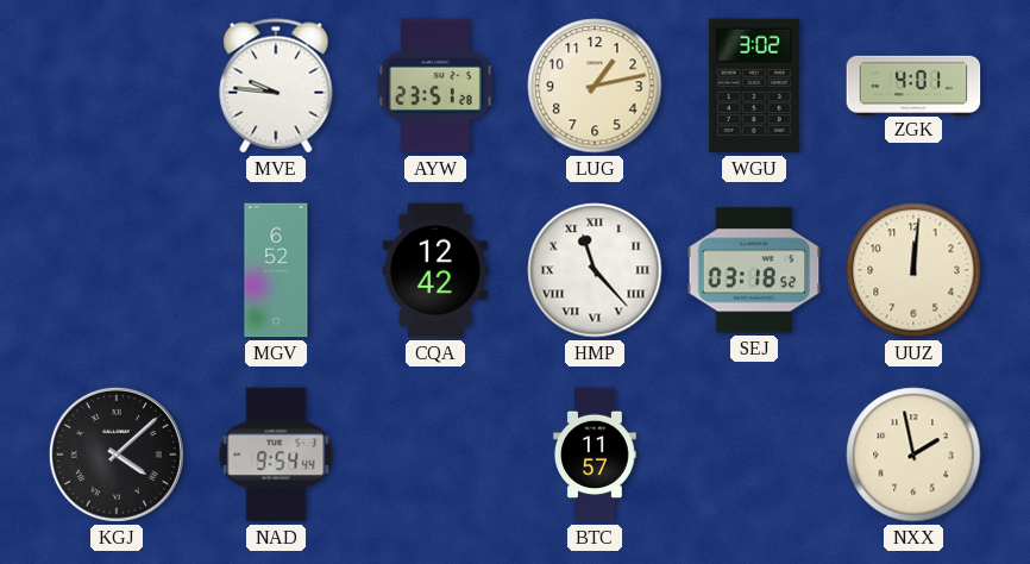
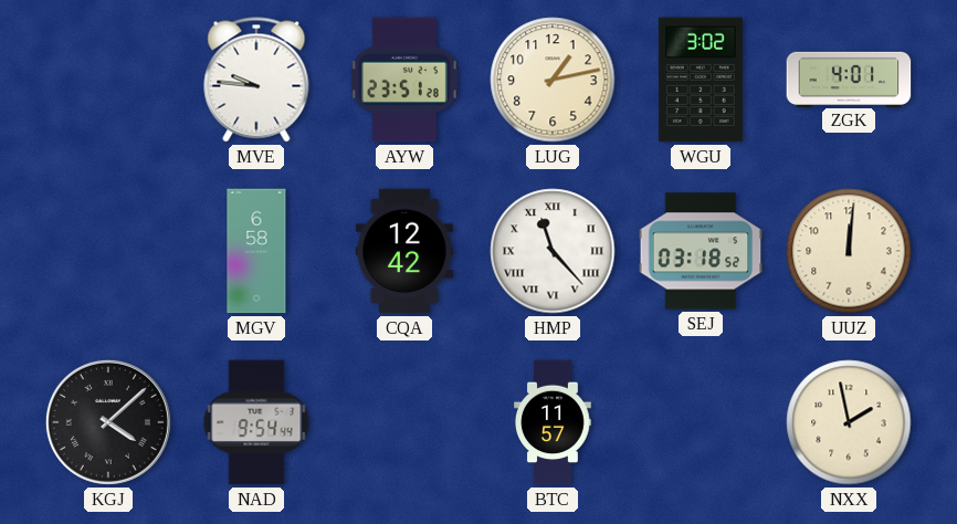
MGV: 6:52 -> 6:58
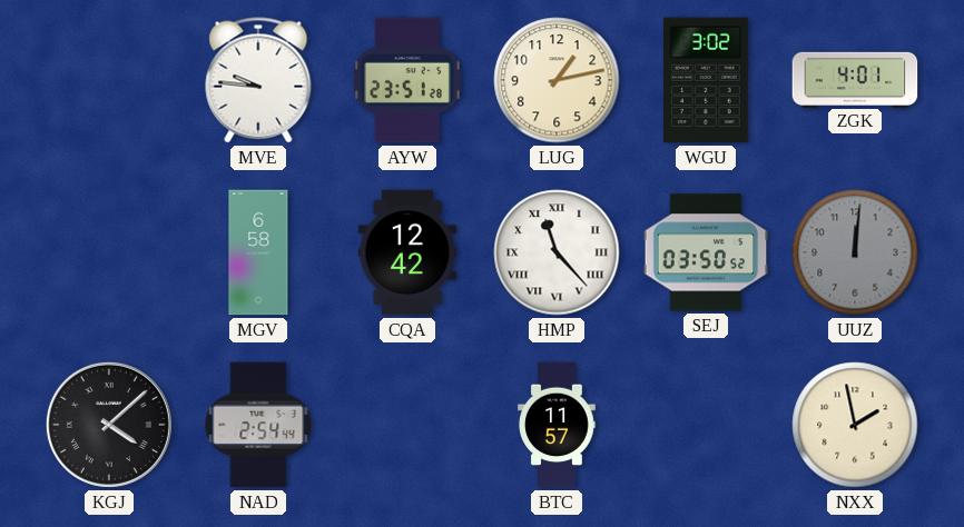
SEJ: 03:18 -> 03:50
UUZ dial: cream -> grey
NAD: 9:54 -> 2:54
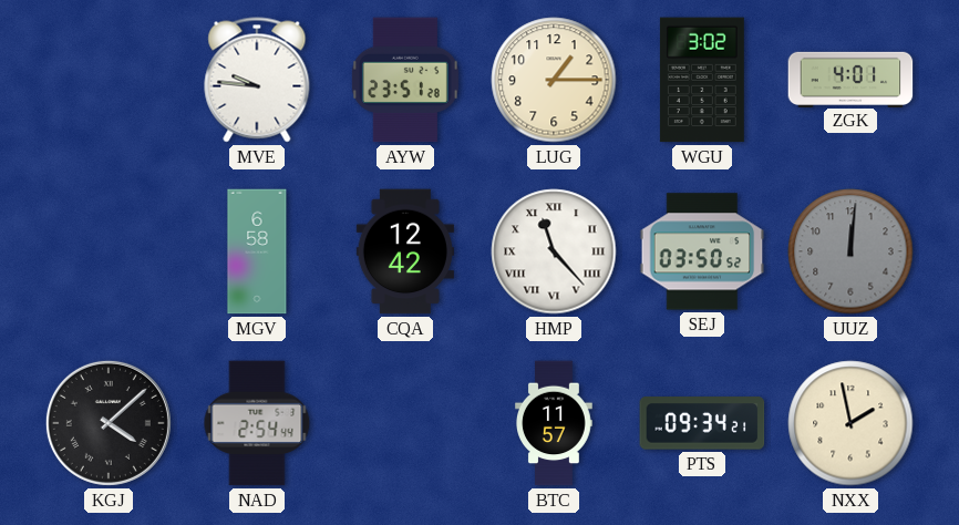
LUG: 1:13 -> 1:15
PTS: none -> 09:34
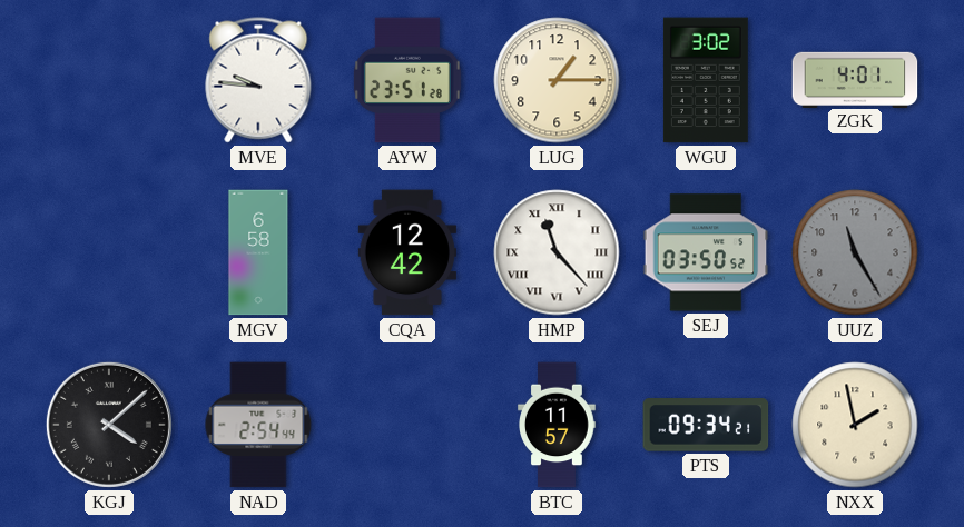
UUZ: 12:01 -> 11:25
